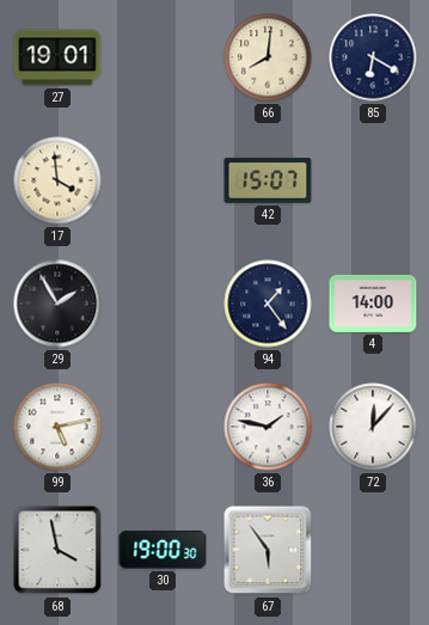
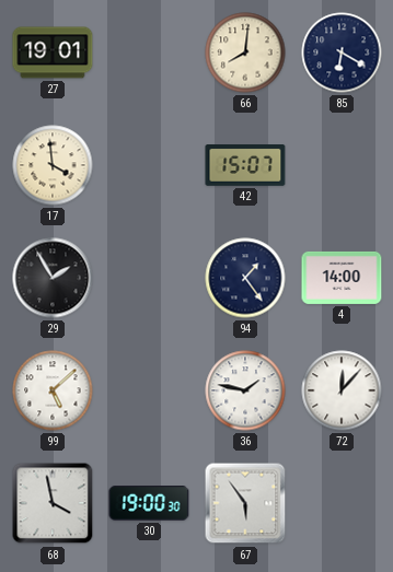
99: 5:13 -> 5:08
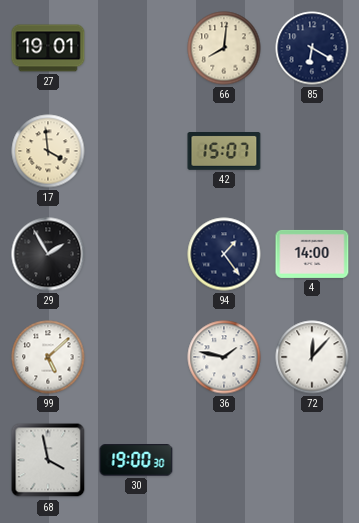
67: 5:54 -> none
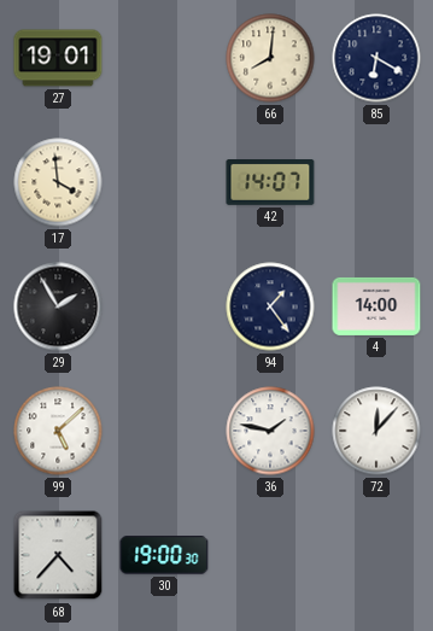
42: 15:07 -> 14:07
68: 3:58 -> 4:37
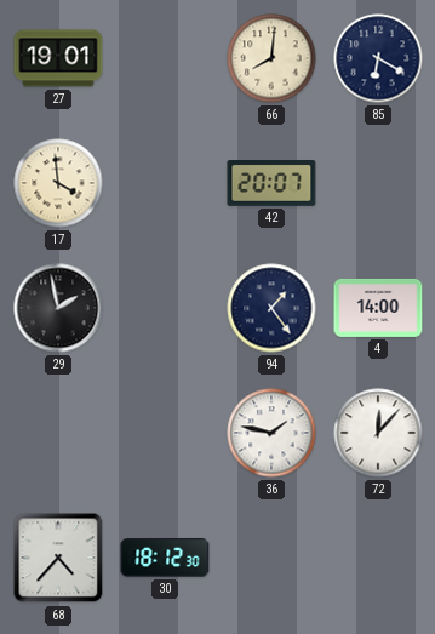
42: 14:07 -> 20:07
29: 1:55 -> 1:58
99: 5:08 -> none
30: 19:00 -> 18:12
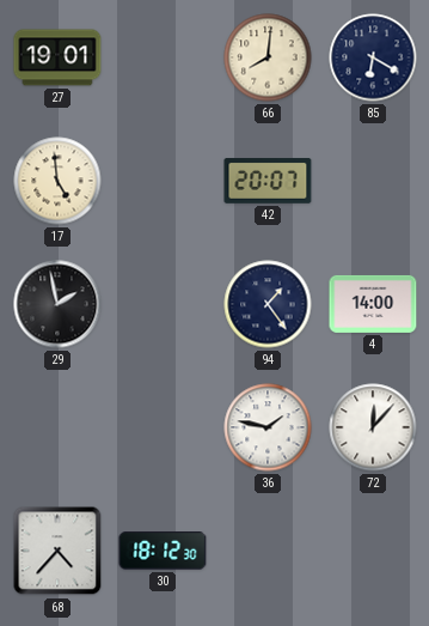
17: 3:59 -> 4:59
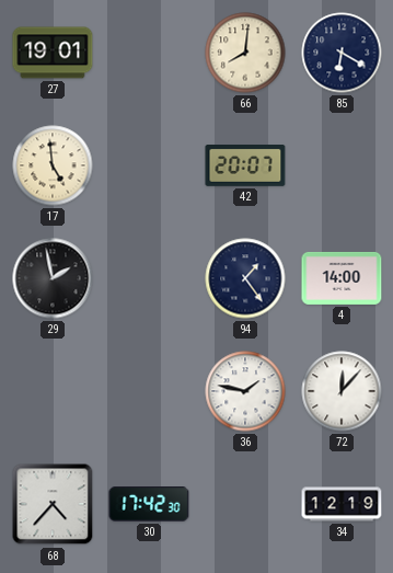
30: 18:12 -> 17:42
34: none -> 12:19
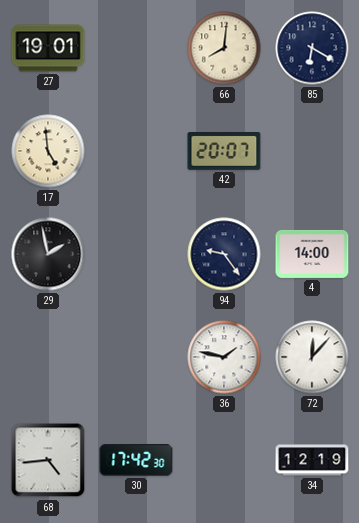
94: 1:24 -> 9:24
68: 4:37 -> 4:44
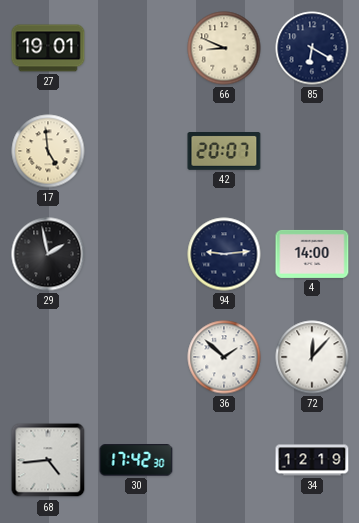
66: 8:01 -> 8:49
94: 9:24 -> 9:14
36: 1:47 -> 1:52
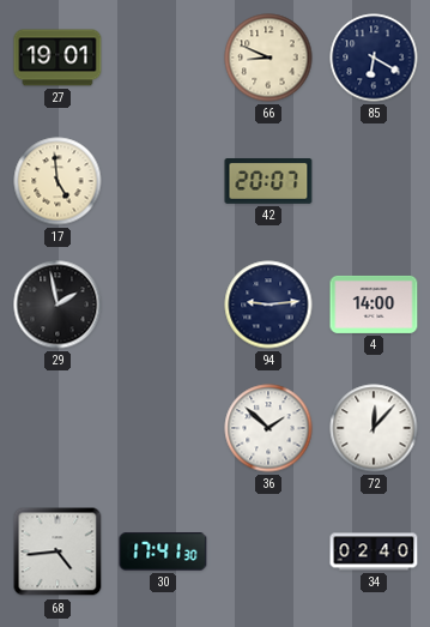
30: 17:42 -> 17:41
34: 12:19 -> 02:40
